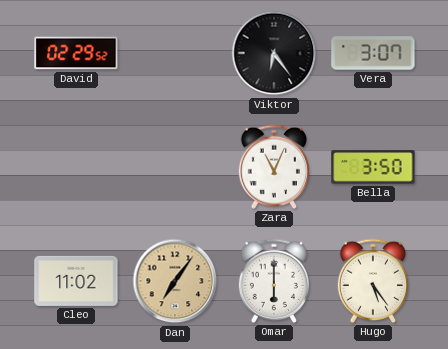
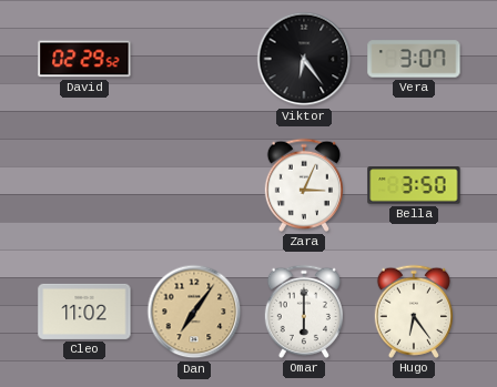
Zara: 11:04 -> 3:04
Hugo: 5:24 -> 6:24
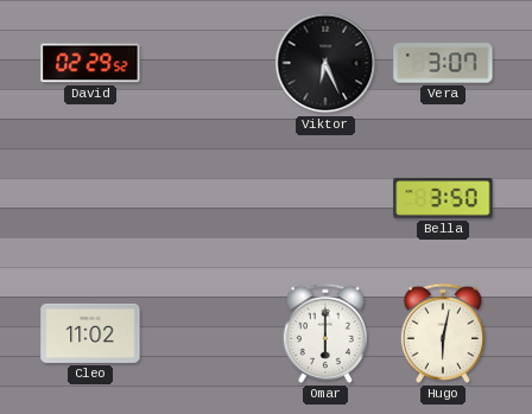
Viktor: 6:24 -> 6:26
Zara: 3:04 -> none
Dan: 7:06 -> none
Hugo: 6:24 -> 6:02
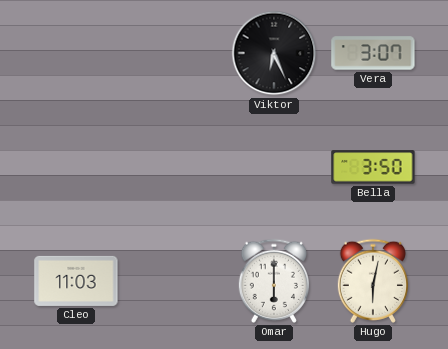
David: 02:29 -> none
Cleo: 11:02 -> 11:03
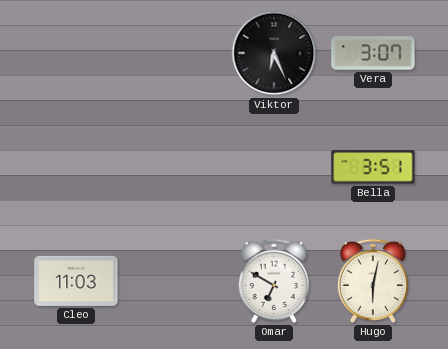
Bella: 3:50 -> 3:51
Omar: 6:00 -> 6:50
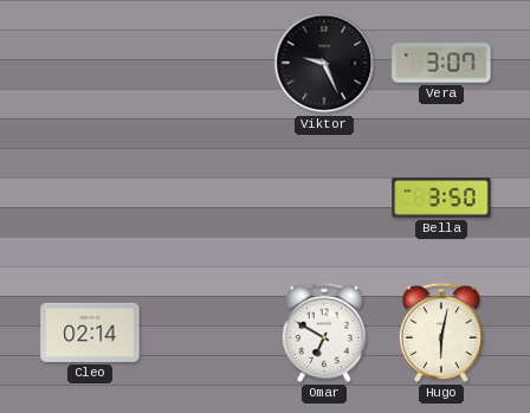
Viktor: 6:26 -> 9:26
Bella: 3:51 -> 3:50
Cleo: 11:03 -> 02:14
